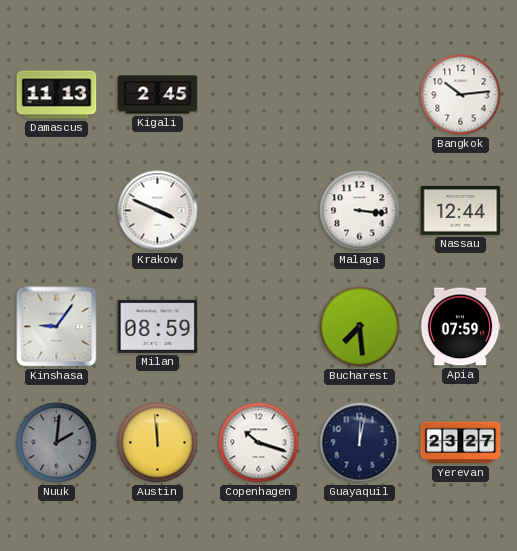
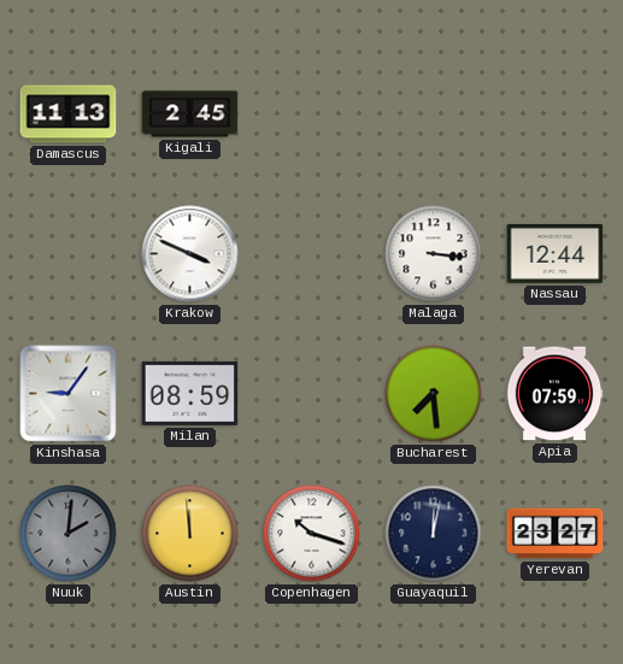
Bangkok: 10:14 -> none
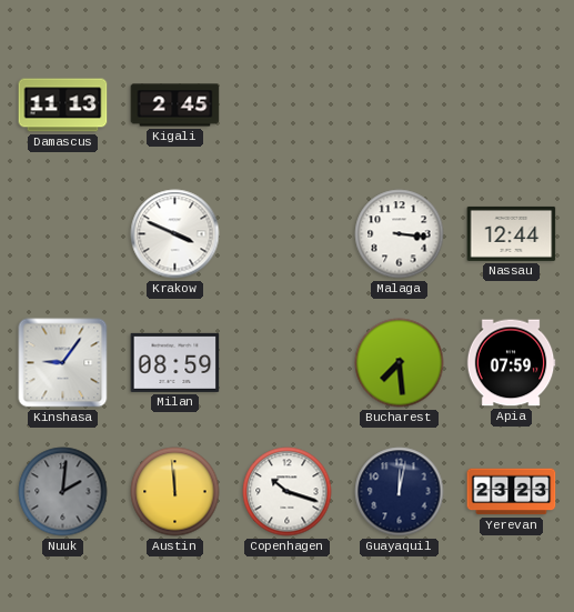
Yerevan: 23:27 -> 23:23
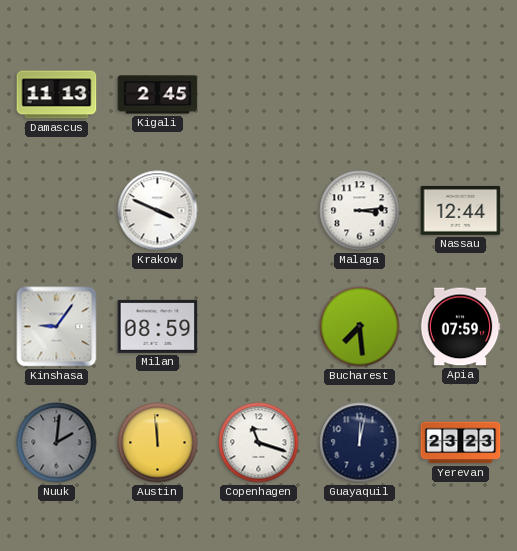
Malaga: 3:16 -> 3:14
Copenhagen: 10:18 -> 11:18
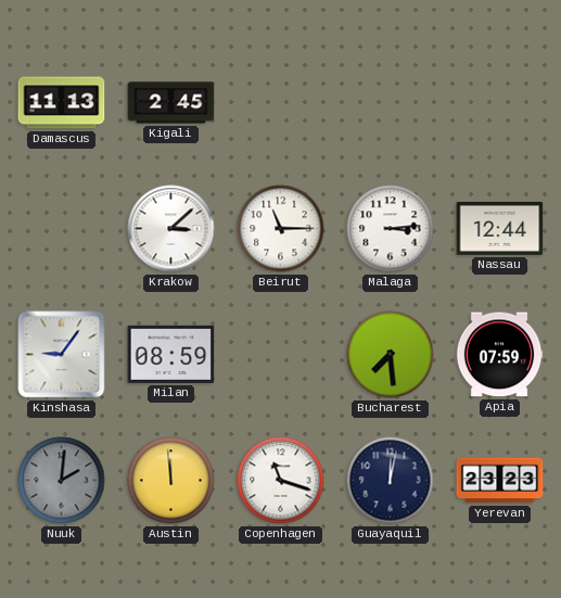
Krakow: 3:49 -> 3:08
Beirut: none -> 11:15
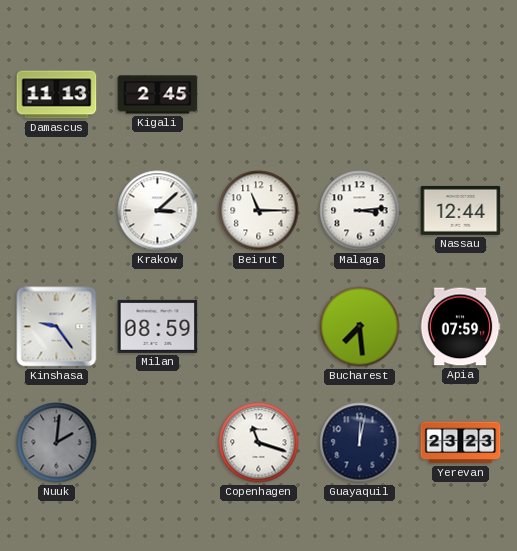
Kinshasa: 9:06 -> 9:24
Austin: 11:59 -> none
